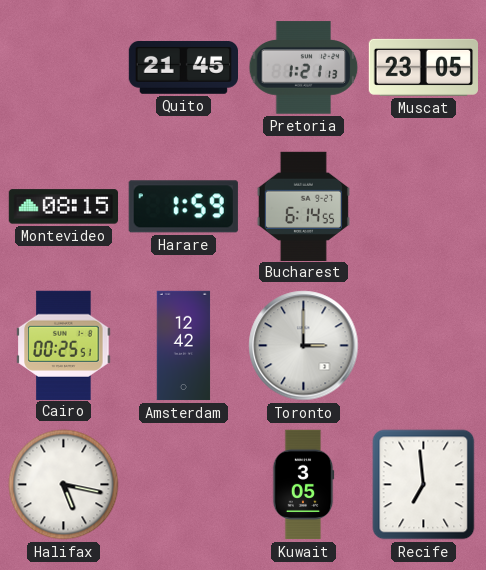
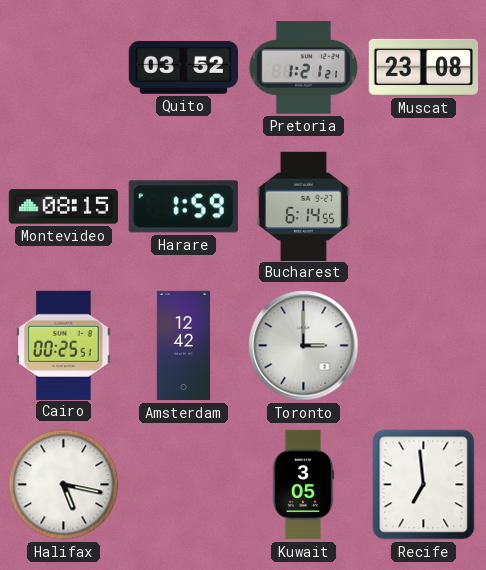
Quito: 21:45 -> 03:52
Pretoria: 1:21:13 -> 1:21:21
Muscat: 23:05 -> 23:08
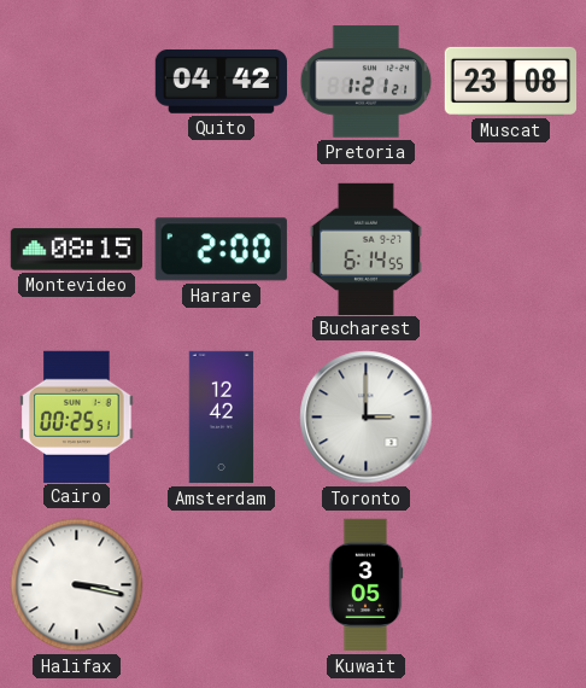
Quito: 03:52 -> 04:42
Harare: 1:59 -> 2:00
Halifax: 5:17 -> 3:17
Recife: 6:59 -> none
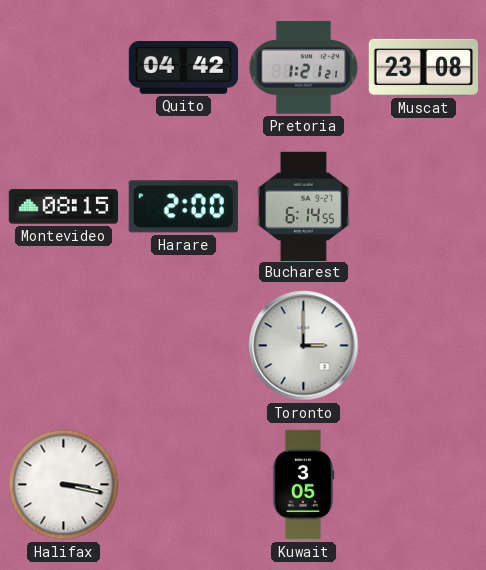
Cairo: 00:25 -> none
Amsterdam: 12:42 -> none
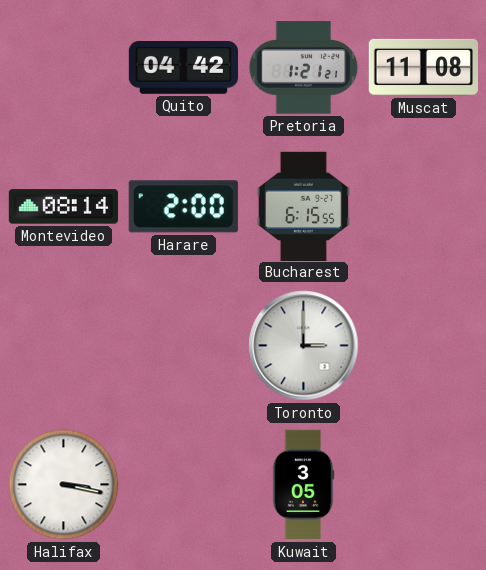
Muscat: 23:08 -> 11:08
Montevideo: 08:15 -> 08:14
Bucharest: 6:14 -> 6:15
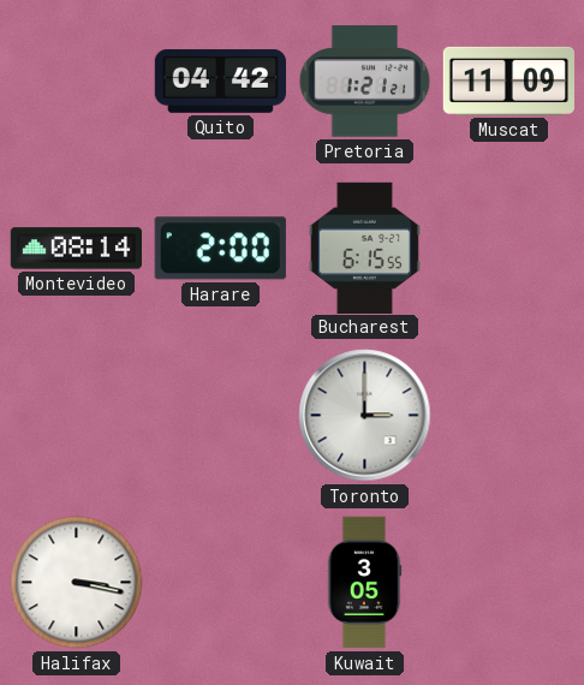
Muscat: 11:08 -> 11:09
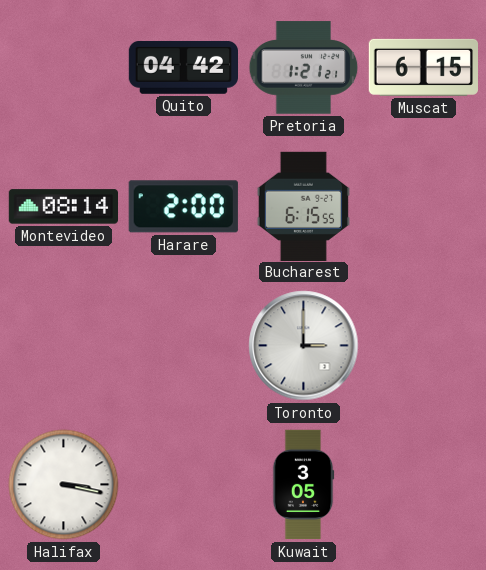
Muscat: 11:09 -> 6:15
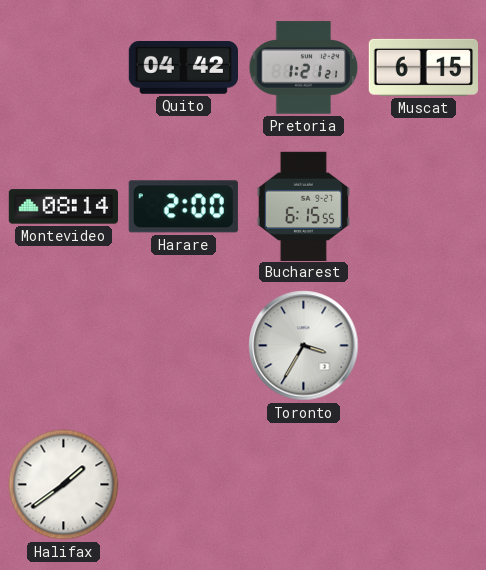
Toronto: 3:00 -> 3:35
Halifax: 3:17 -> 1:39
Kuwait: 3:05 -> none
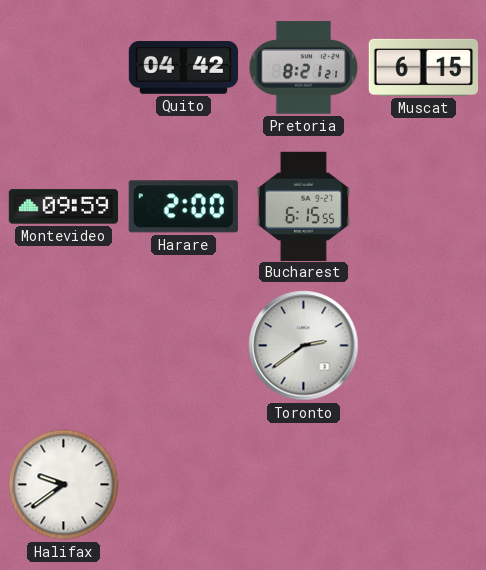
Pretoria: 1:21 -> 8:21
Montevideo: 08:14 -> 09:59
Toronto: 3:35 -> 2:39
Halifax: 1:39 -> 9:39
